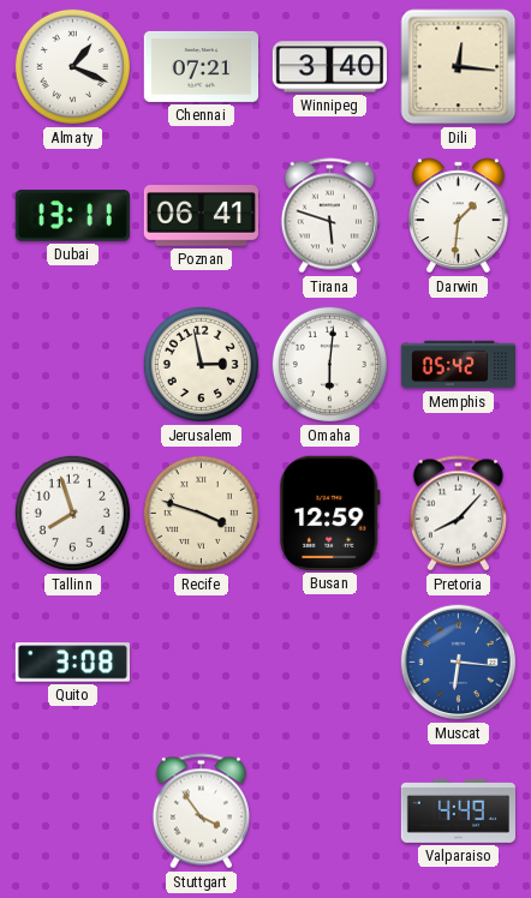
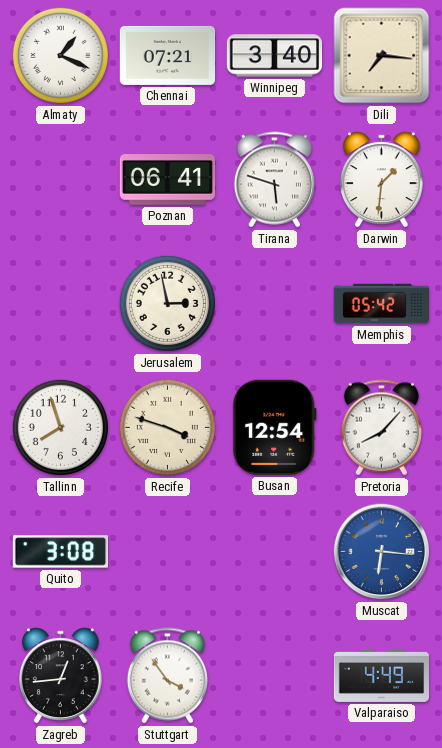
Dili: 12:16 -> 7:16
Dubai: 13:11 -> none
Omaha: 6:01 -> none
Busan: 12:59 -> 12:54
Zagreb: none -> 12:44
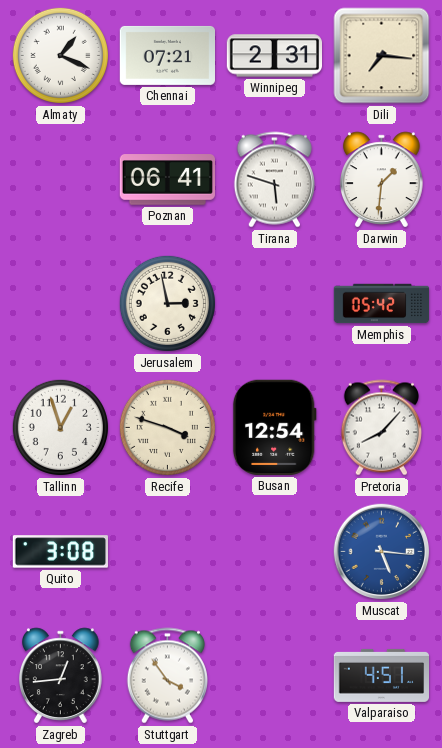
Winnipeg: 3:40 -> 2:31
Tallinn: 7:57 -> 12:57
Muscat: 6:16 -> 5:16
Valparaiso: 4:49 -> 4:51
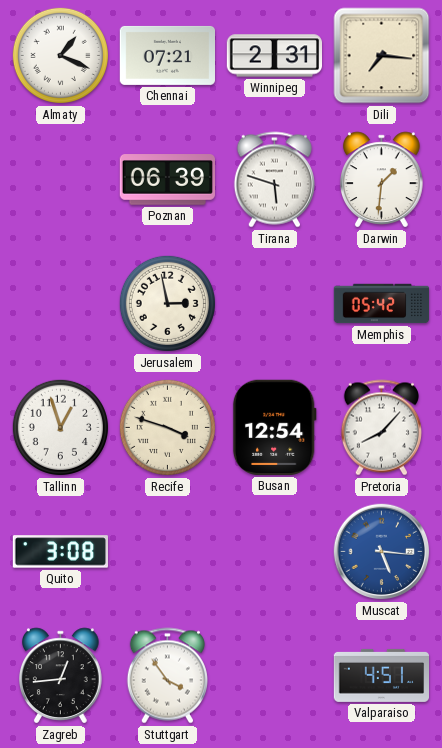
Poznan: 06:41 -> 06:39
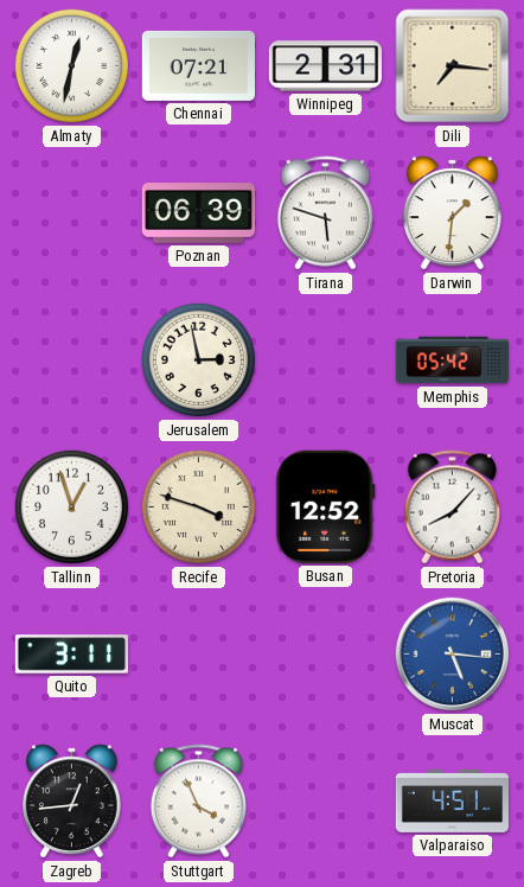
Almaty: 1:19 -> 12:32
Busan: 12:54 -> 12:52
Quito: 3:08 -> 3:11
Stuttgart: 3:54 -> 3:56
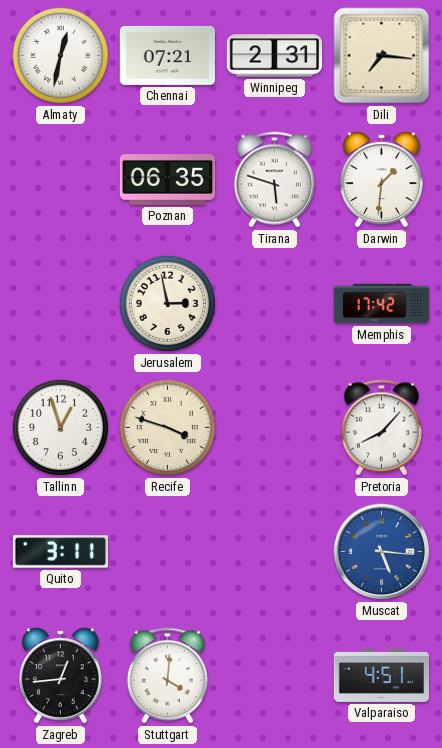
Poznan: 06:39 -> 06:35
Memphis: 05:42 -> 17:42
Busan: 12:52 -> none
Stuttgart: 3:56 -> 4:01
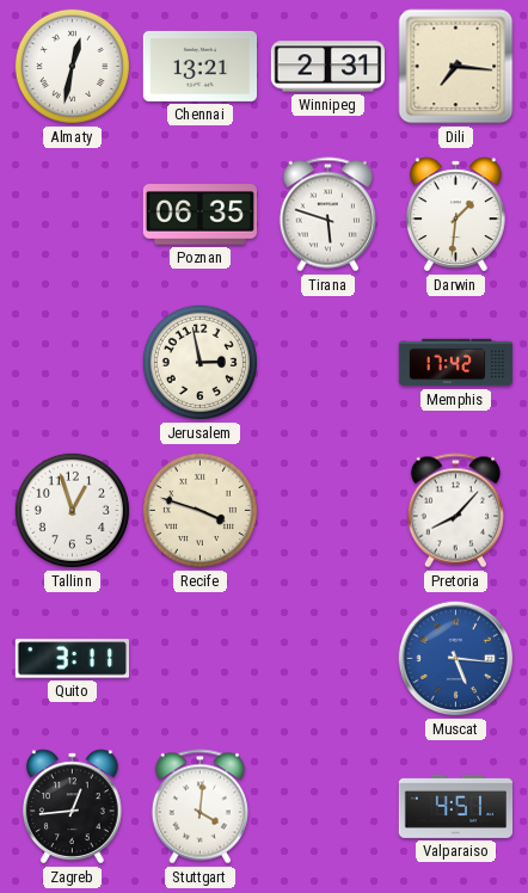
Chennai: 07:21 -> 13:21
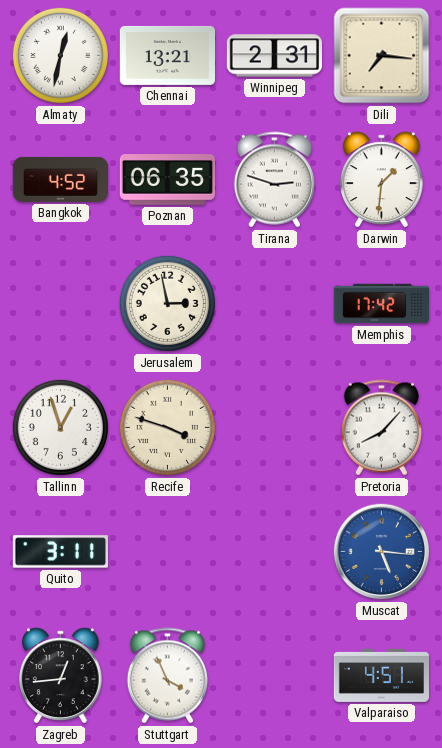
Bangkok: none -> 4:52
Tirana: 5:48 -> 2:48
Stuttgart: 4:01 -> 3:56
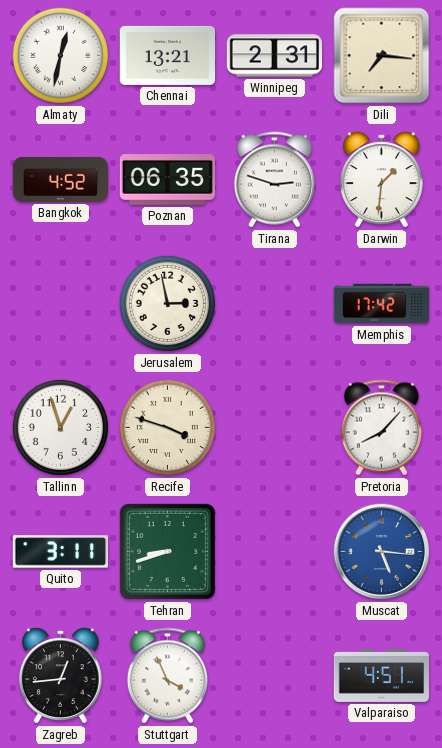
Tehran: none -> 8:42
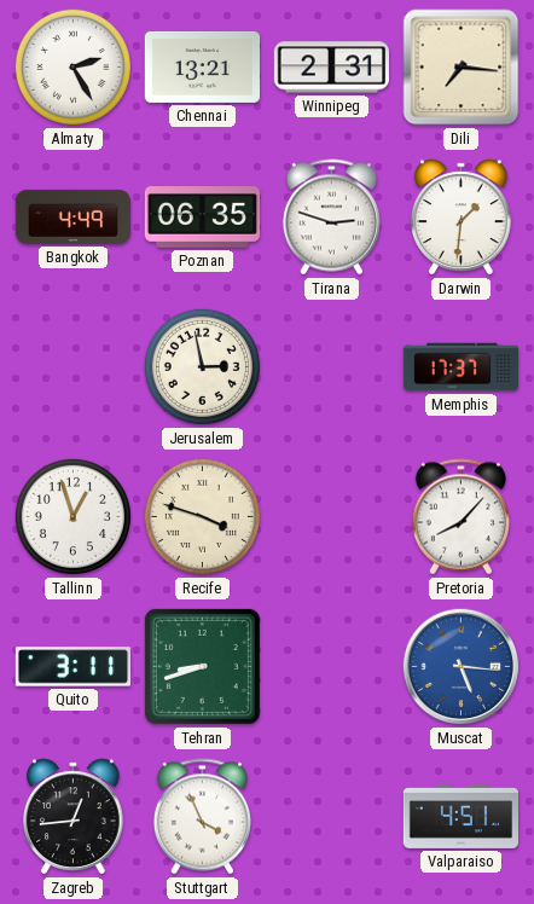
Almaty: 12:32 -> 2:25
Bangkok: 4:52 -> 4:49
Memphis: 17:42 -> 17:37
